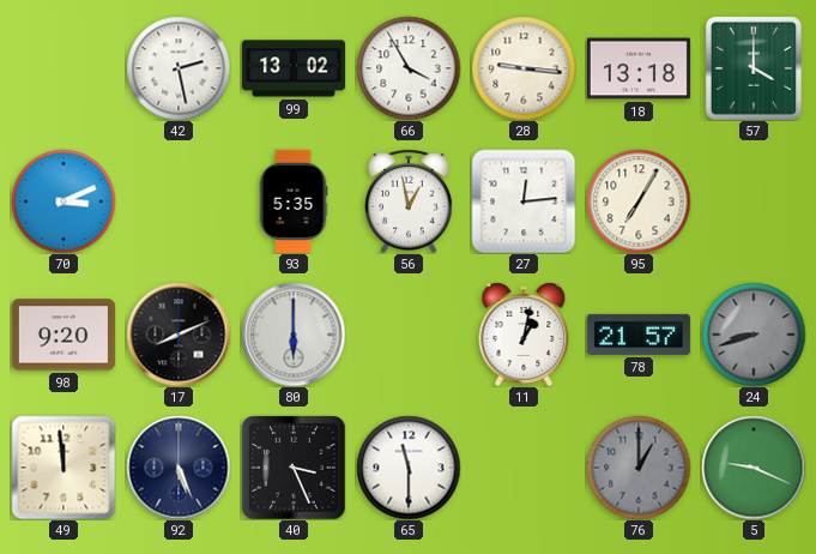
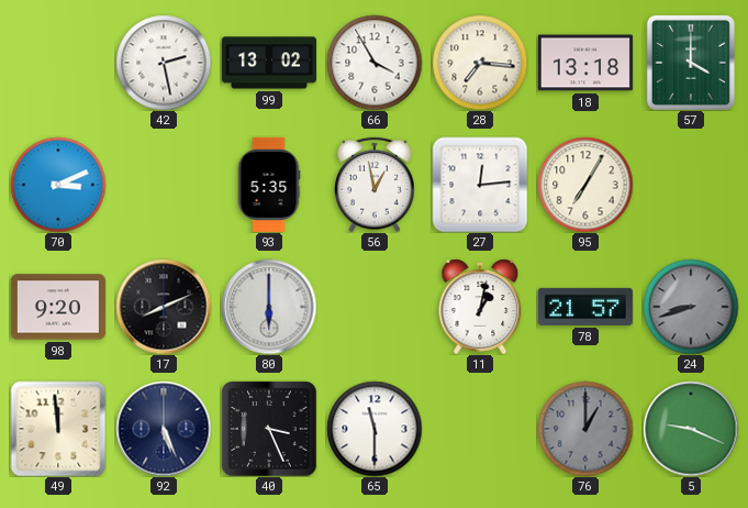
28: 9:16 -> 7:16
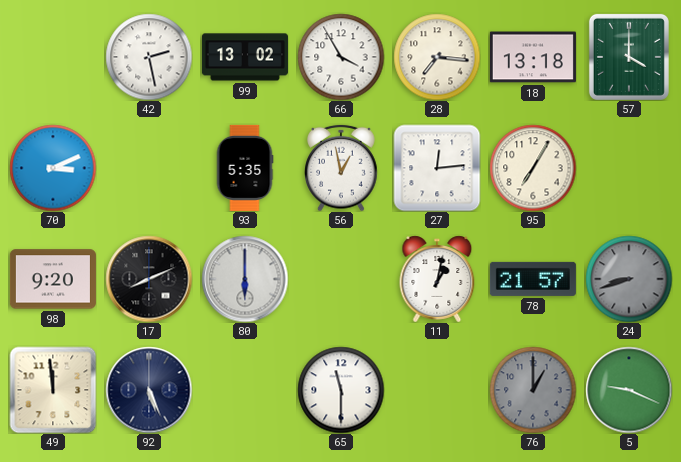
40: 3:26 -> none
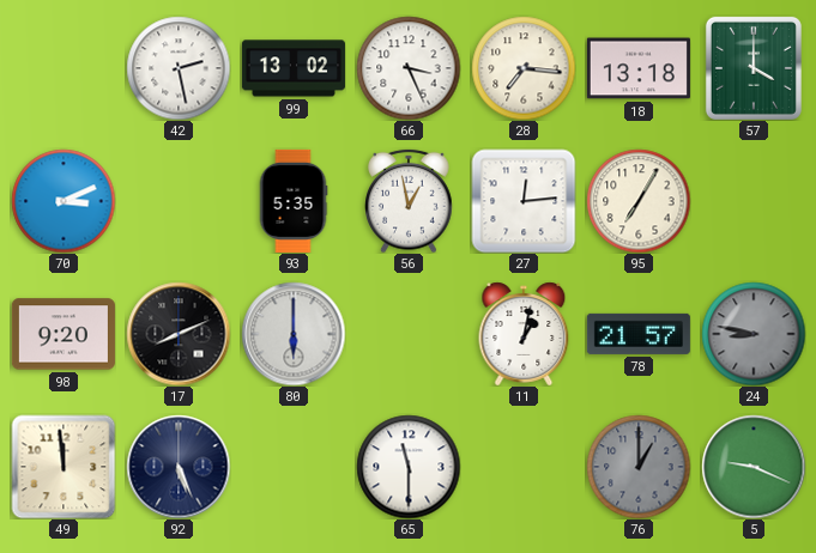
66: 3:55 -> 3:26
24: 8:42 -> 8:47
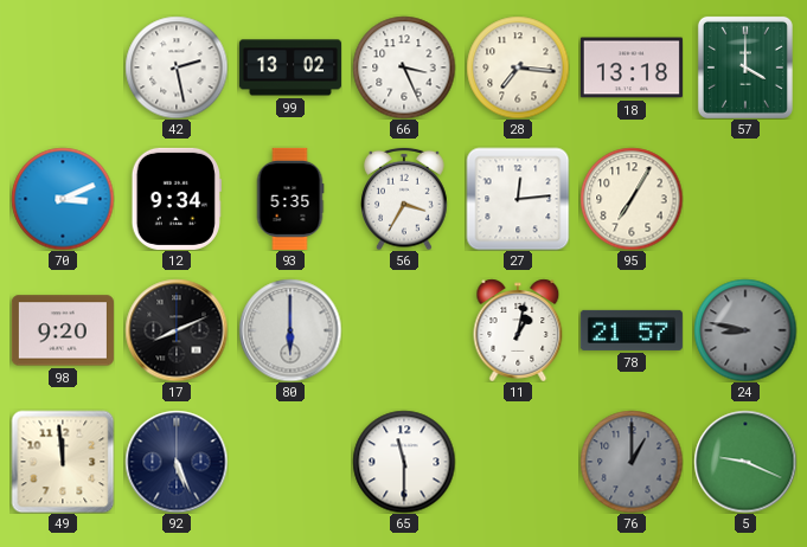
12: none -> 9:34
56: 12:58 -> 3:35
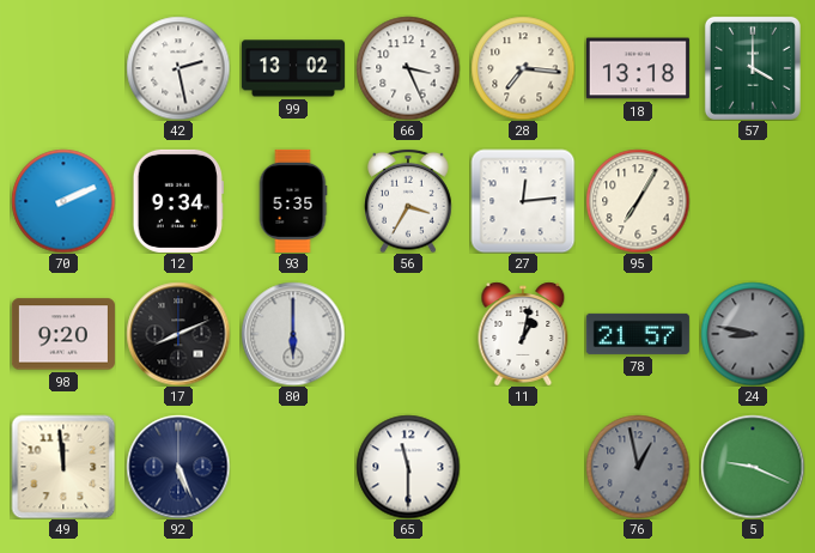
70: 3:11 -> 2:11
76: 1:00 -> 12:58
